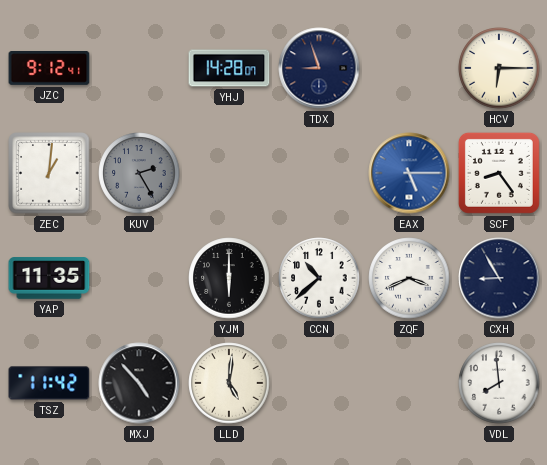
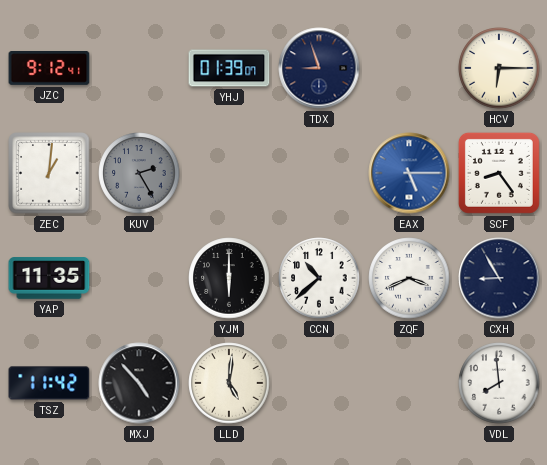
YHJ: 14:28 -> 01:39
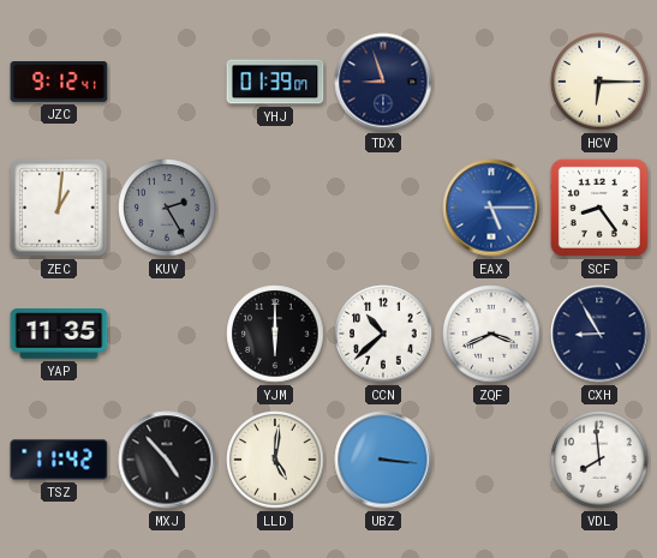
UBZ: none -> 3:16
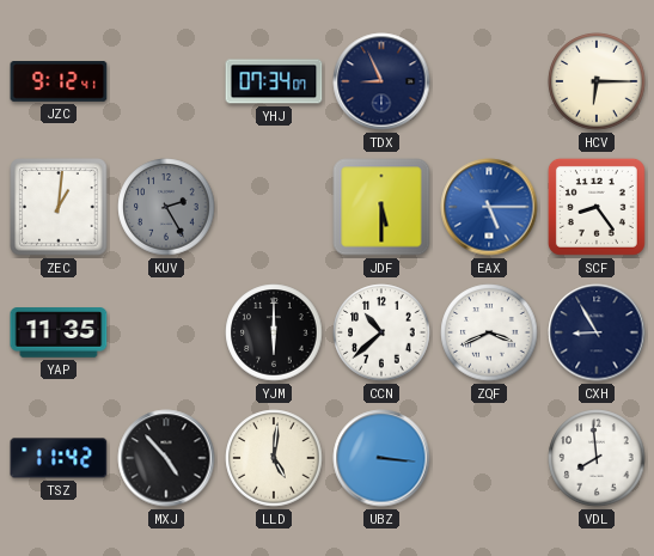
YHJ: 01:39 -> 07:34
TDX: 8:57 -> 8:56
JDF: none -> 5:30
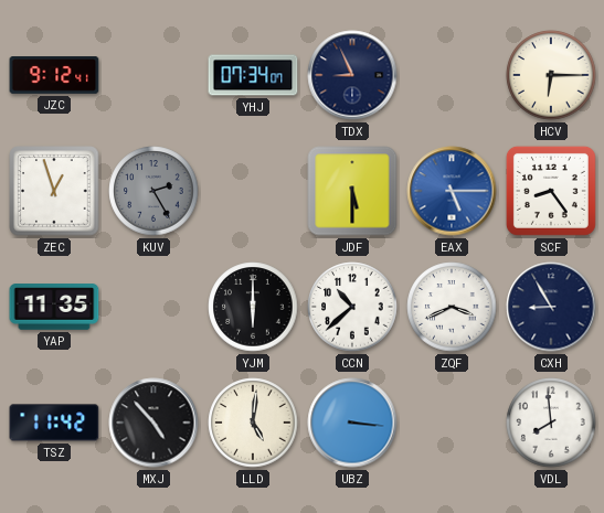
ZEC: 1:01 -> 12:57
